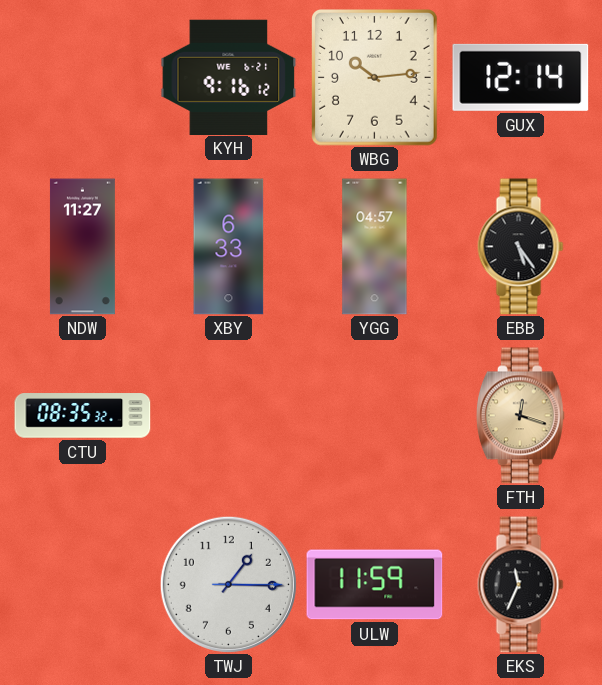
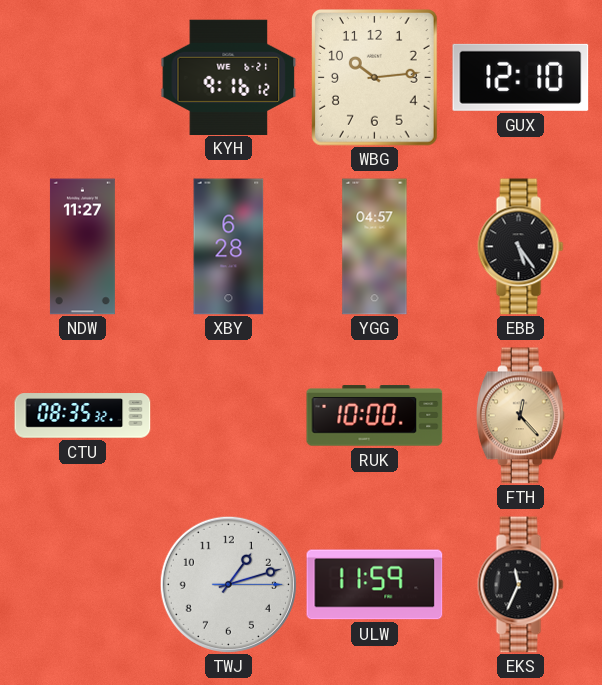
GUX: 12:14 -> 12:10
XBY: 6:33 -> 6:28
RUK: none -> 10:00
FTH: 12:18 -> 12:23
TWJ: 1:15 -> 1:12
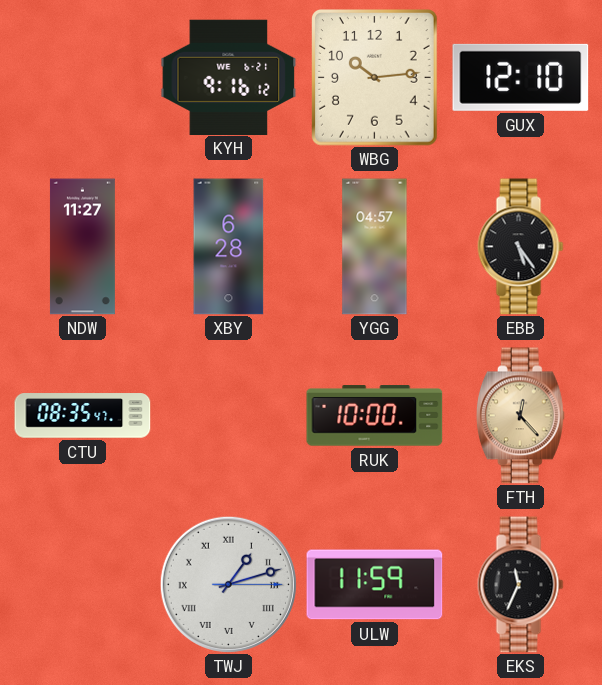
CTU: 08:35:32 -> 08:35:47
TWJ numerals: Arabic -> Roman
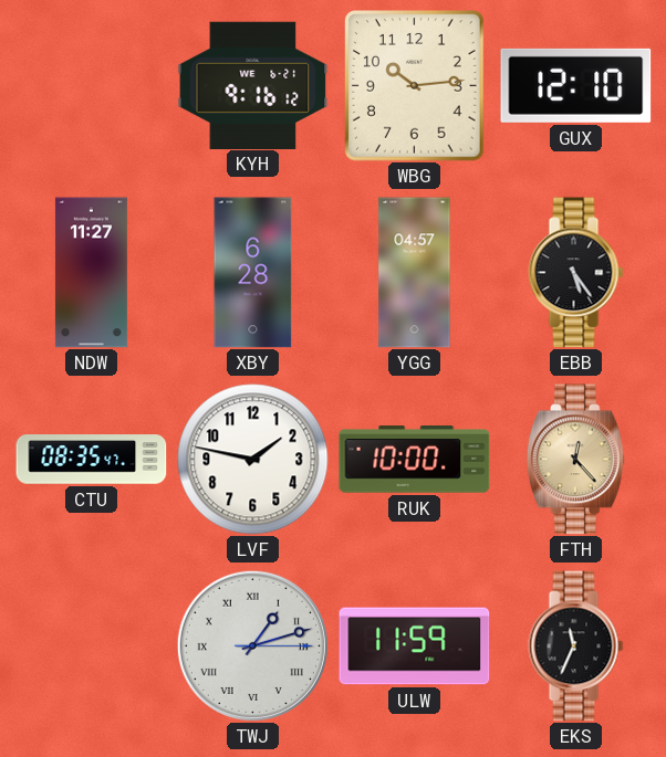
LVF: none -> 1:47
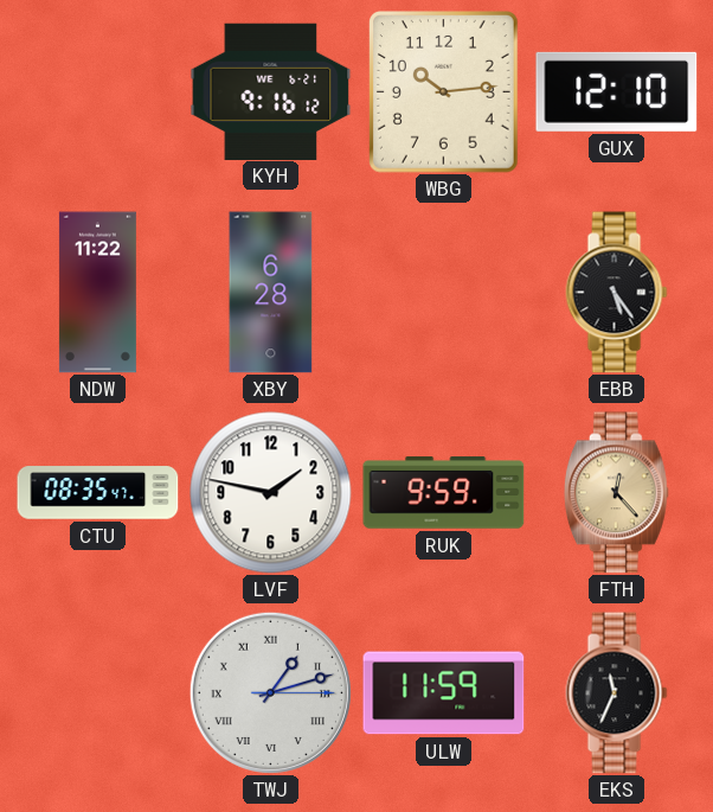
NDW: 11:27 -> 11:22
YGG: 04:57 -> none
RUK: 10:00 -> 9:59
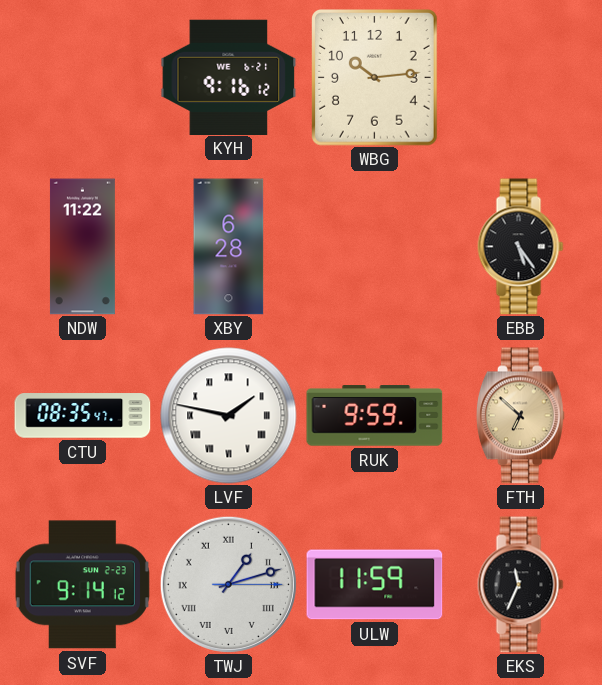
GUX: 12:10 -> none
LVF numerals: Arabic -> Roman
FTH: 12:23 -> 6:52
SVF: none -> 9:14
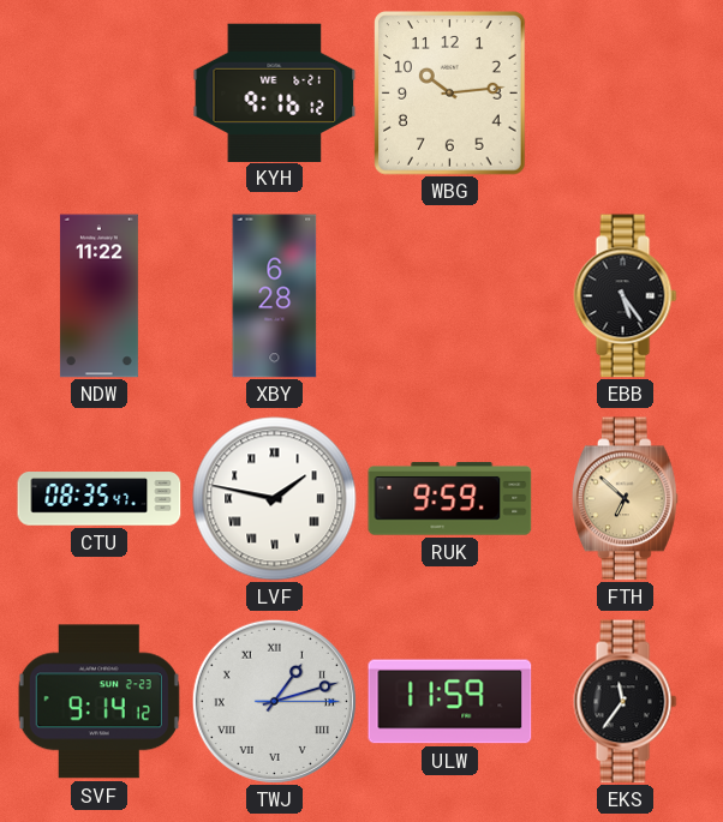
EKS: 11:34 -> 11:36
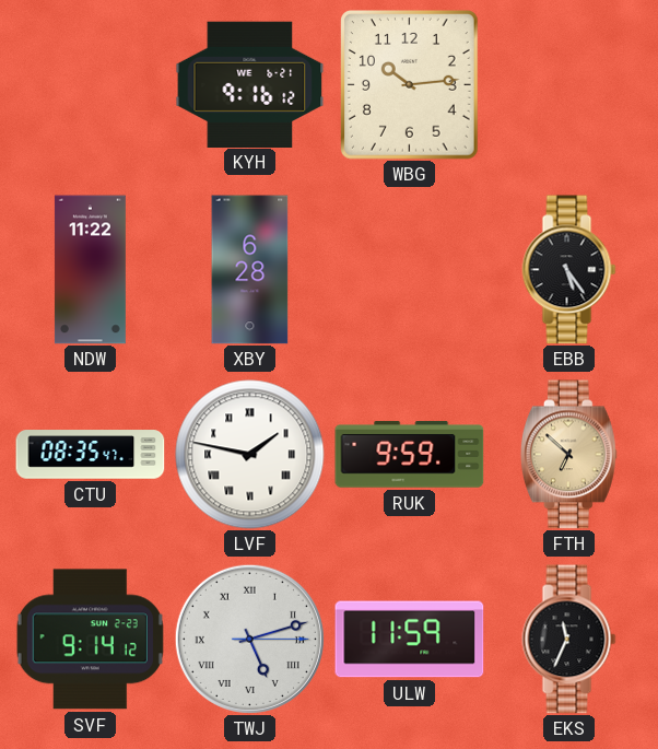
TWJ: 1:12 -> 5:12
EKS: 11:36 -> 11:34
